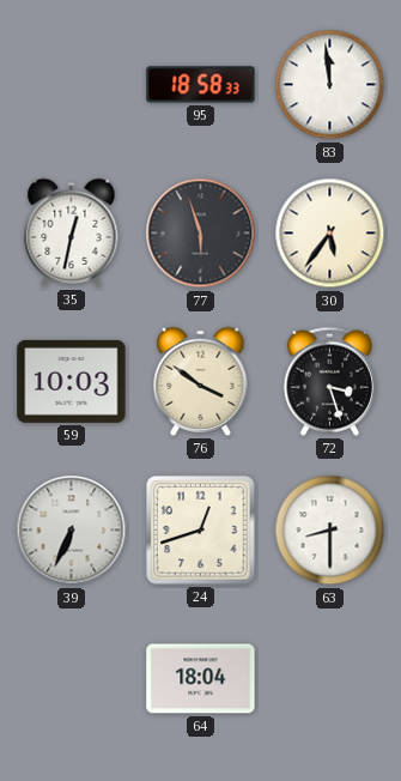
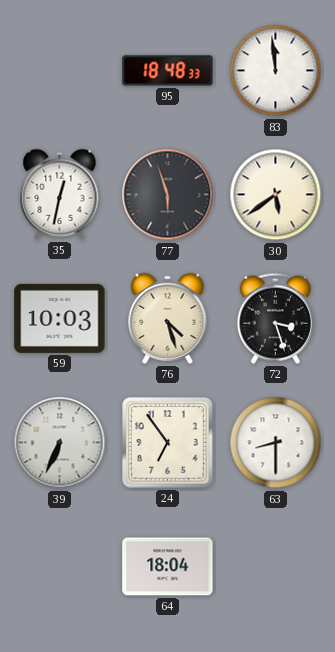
95: 18:58 -> 18:48
30: 5:36 -> 5:39
76: 3:51 -> 4:27
24: 12:42 -> 6:54
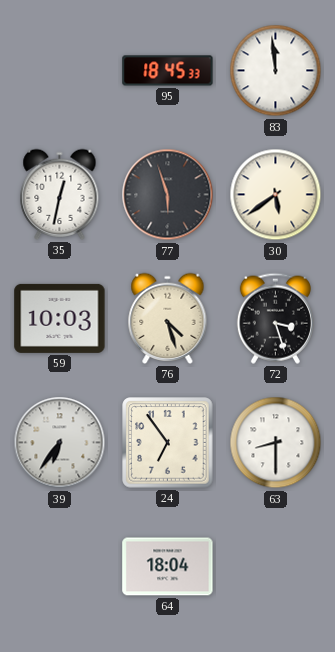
95: 18:48 -> 18:45
39: 6:34 -> 6:36
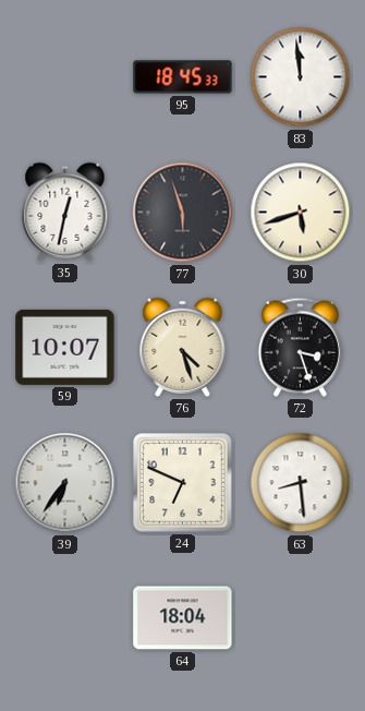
30: 5:39 -> 5:42
59: 10:03 -> 10:07
24: 6:54 -> 6:49
63: 8:30 -> 8:29
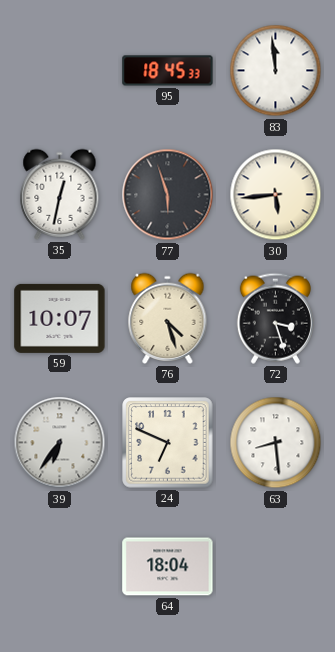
30: 5:42 -> 5:44
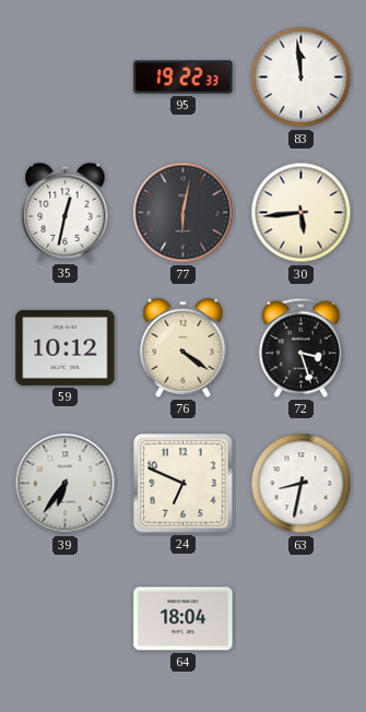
95: 18:45 -> 19:22
77: 5:57 -> 6:02
59: 10:07 -> 10:12
76: 4:27 -> 4:21
63: 8:29 -> 8:32
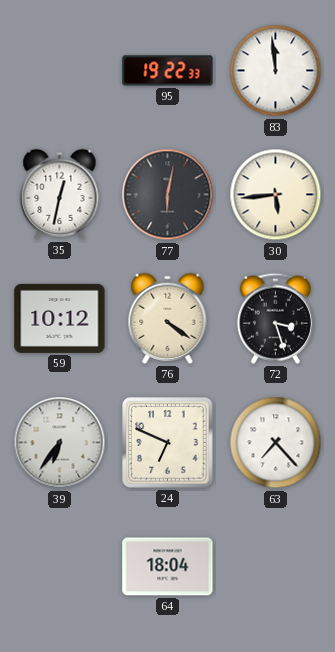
63: 8:32 -> 7:23
